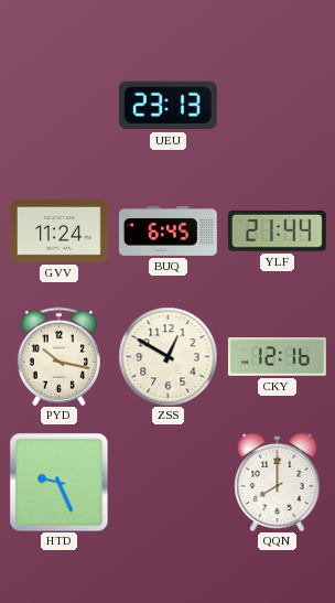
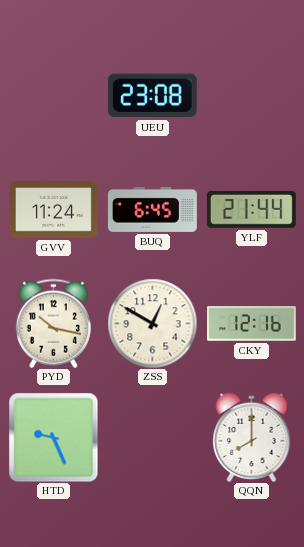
UEU: 23:13 -> 23:08
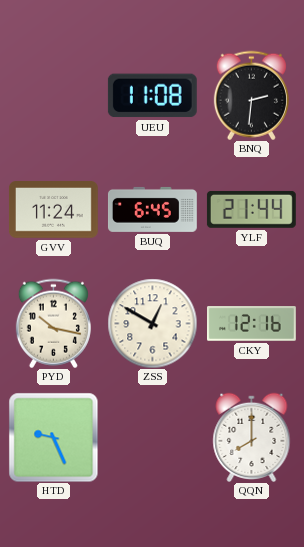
UEU: 23:08 -> 11:08
BNQ: none -> 2:31
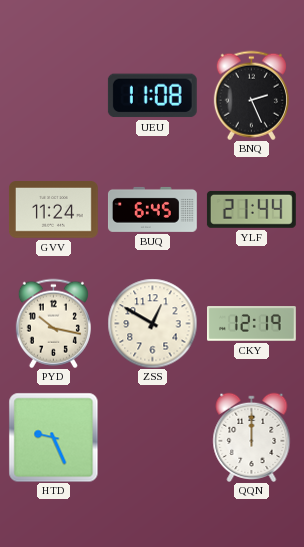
BNQ: 2:31 -> 2:26
CKY: 12:16 -> 12:19
QQN: 8:00 -> 12:00
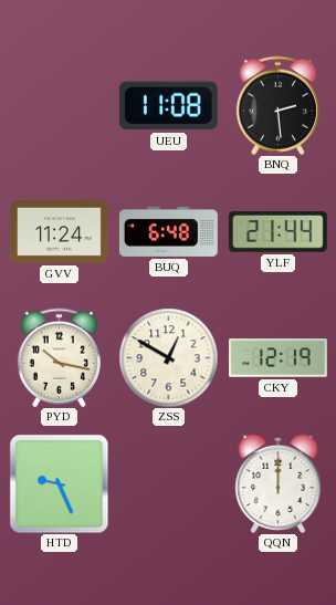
BNQ: 2:26 -> 2:29
BUQ: 6:45 -> 6:48
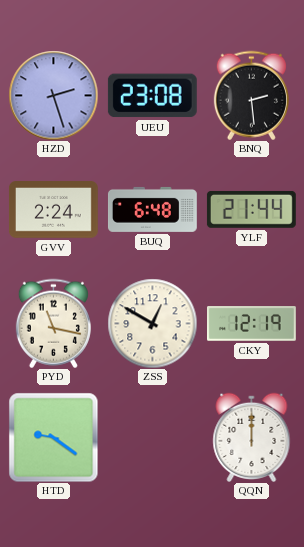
HZD: none -> 2:27
UEU: 11:08 -> 23:08
GVV: 11:24 -> 2:24
PYD: 10:17 -> 11:17
HTD: 9:26 -> 9:21
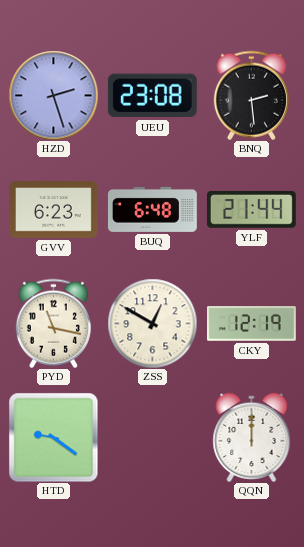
GVV: 2:24 -> 6:23
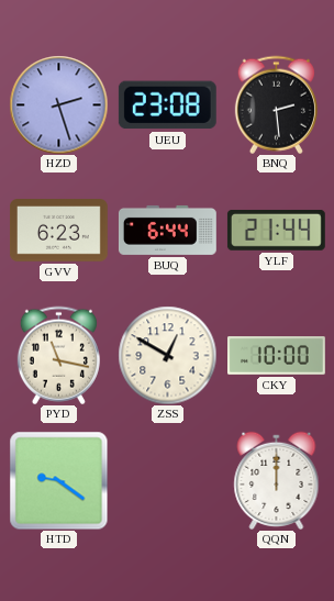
BUQ: 6:48 -> 6:44
CKY: 12:19 -> 10:00
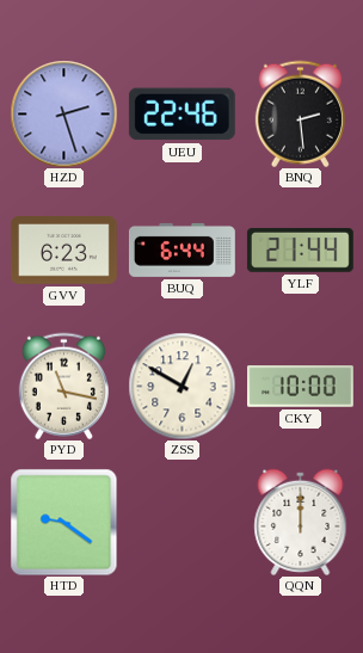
UEU: 23:08 -> 22:46
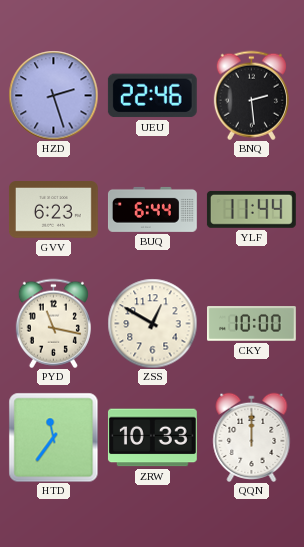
YLF: 21:44 -> 11:44
HTD: 9:21 -> 11:36
ZRW: none -> 10:33
